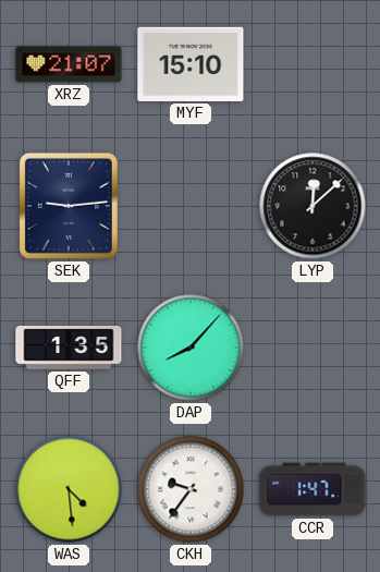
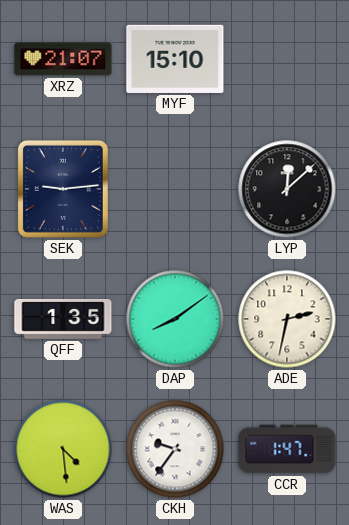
DAP: 8:07 -> 8:09
ADE: none -> 2:32
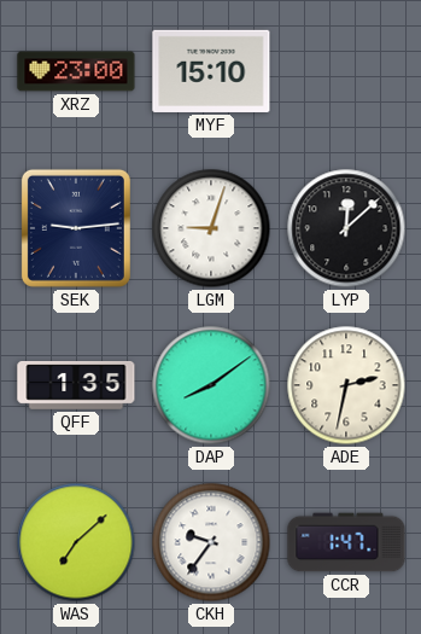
XRZ: 21:07 -> 23:00
LGM: none -> 9:03
WAS: 4:29 -> 7:08
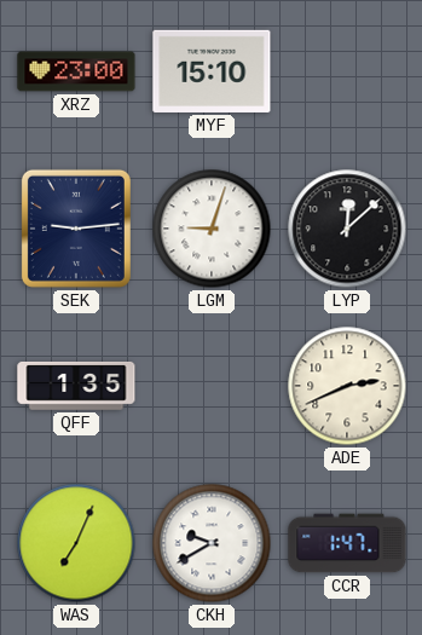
DAP: 8:09 -> none
ADE: 2:32 -> 2:41
WAS: 7:08 -> 7:04
CKH: 9:36 -> 9:40
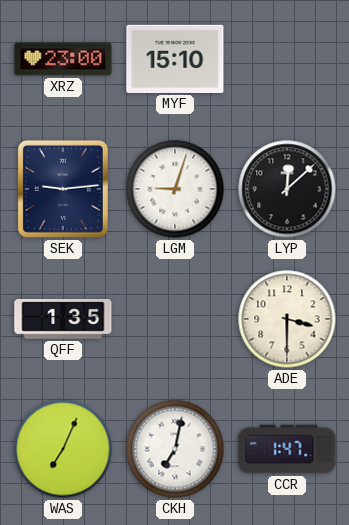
ADE: 2:41 -> 3:30
CKH: 9:40 -> 7:02
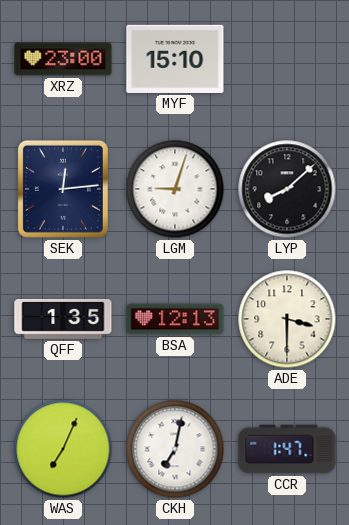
SEK: 9:14 -> 12:14
LYP: 12:08 -> 8:08
BSA: none -> 12:13
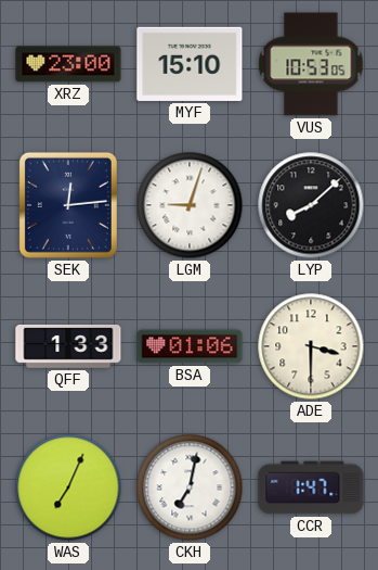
VUS: none -> 10:53
QFF: 1:35 -> 1:33
BSA: 12:13 -> 01:06
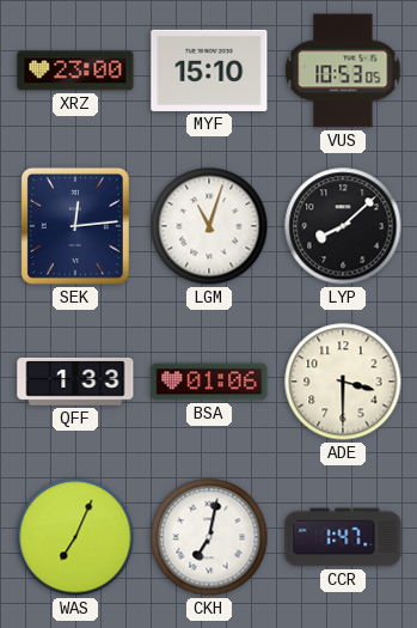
LGM: 9:03 -> 11:03
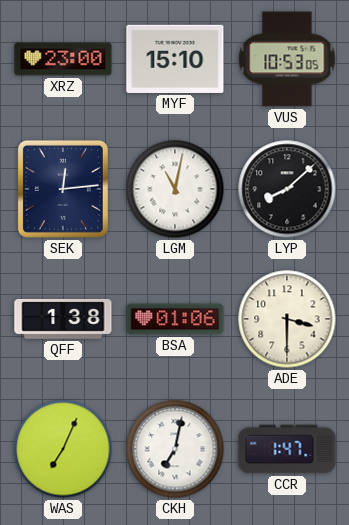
LGM: 11:03 -> 11:02
QFF: 1:33 -> 1:38
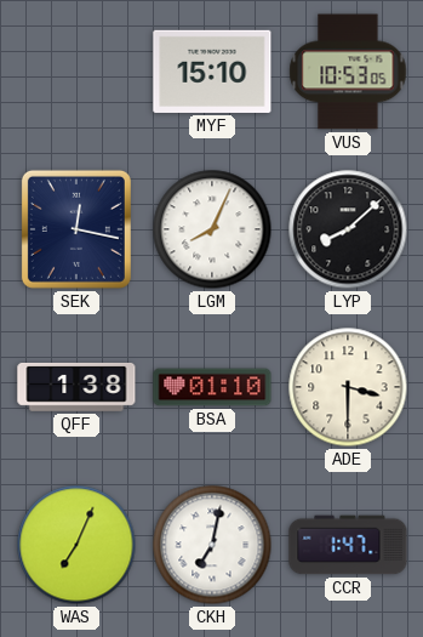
XRZ: 23:00 -> none
SEK: 12:14 -> 12:17
LGM: 11:02 -> 8:04
BSA: 01:06 -> 01:10
